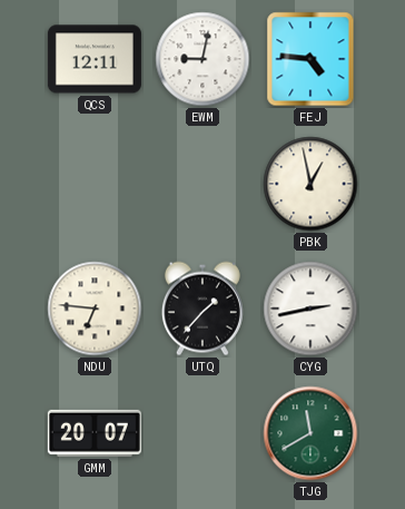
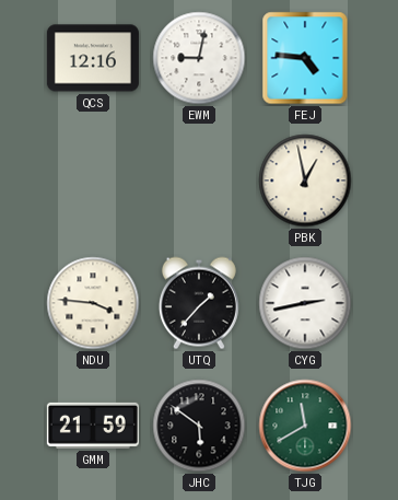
QCS: 12:11 -> 12:16
NDU: 6:46 -> 3:46
GMM: 20:07 -> 21:59
JHC: none -> 5:51
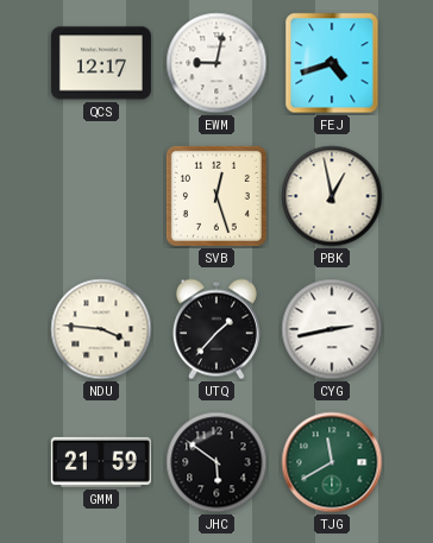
QCS: 12:16 -> 12:17
FEJ: 4:46 -> 4:42
SVB: none -> 12:27
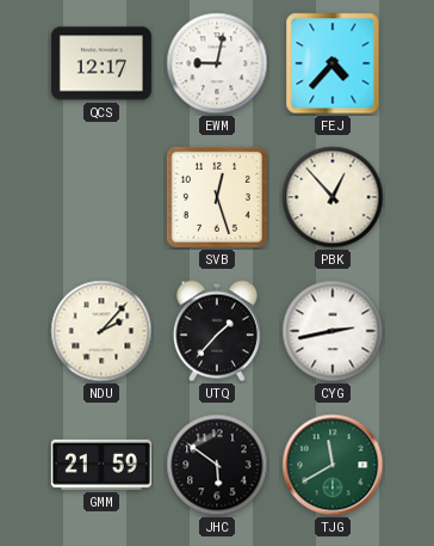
FEJ: 4:42 -> 4:37
PBK: 12:58 -> 12:53
NDU: 3:46 -> 2:07
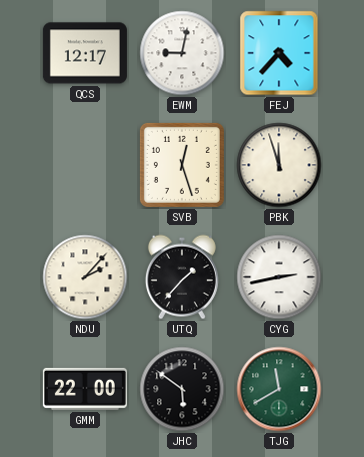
PBK: 12:53 -> 11:57
GMM: 21:59 -> 22:00
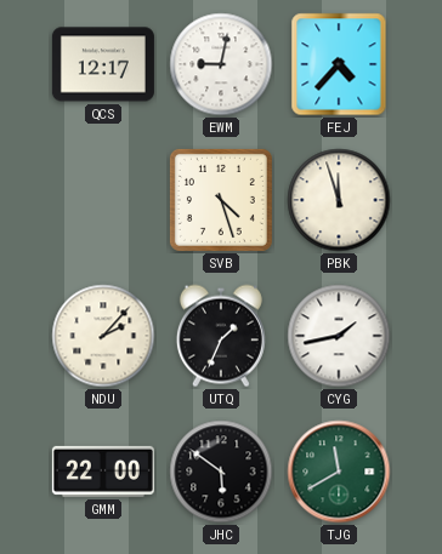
SVB: 12:27 -> 4:27
UTQ: 1:37 -> 1:34
CYG: 2:43 -> 1:43
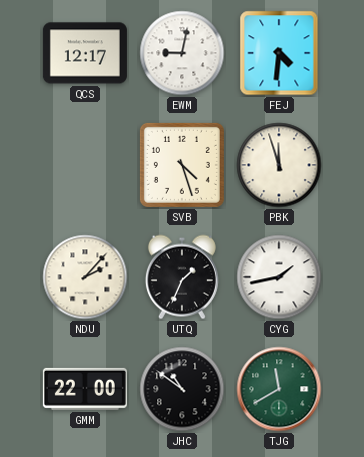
FEJ: 4:37 -> 4:31
JHC: 5:51 -> 10:51
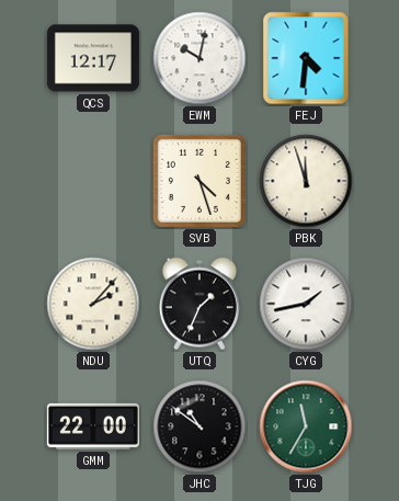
EWM: 9:02 -> 10:02
TJG: 11:40 -> 11:35
